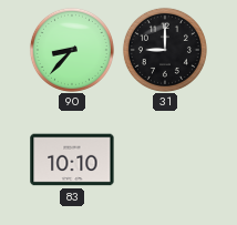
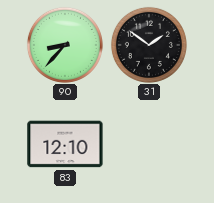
31: 9:00 -> 1:51
83: 10:10 -> 12:10
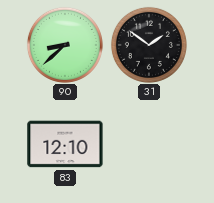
90: 8:37 -> 8:38
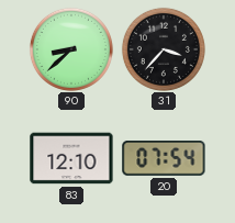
31: 1:51 -> 3:37
20: none -> 07:54
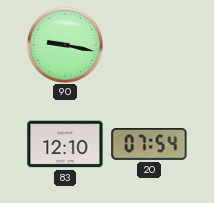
90: 8:38 -> 9:17
31: 3:37 -> none
